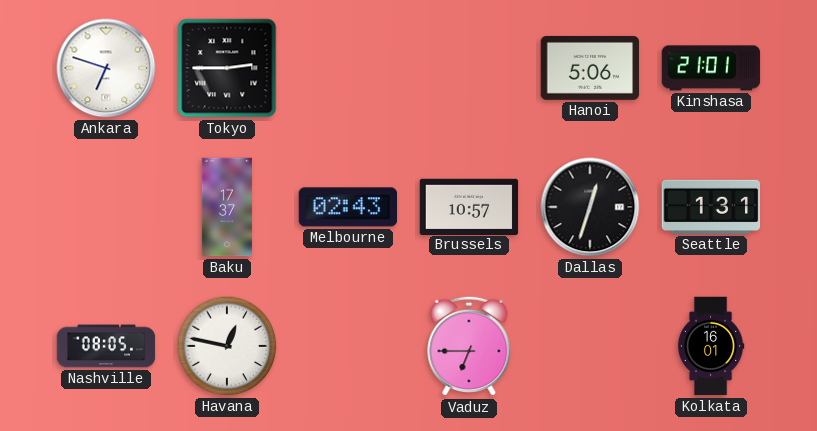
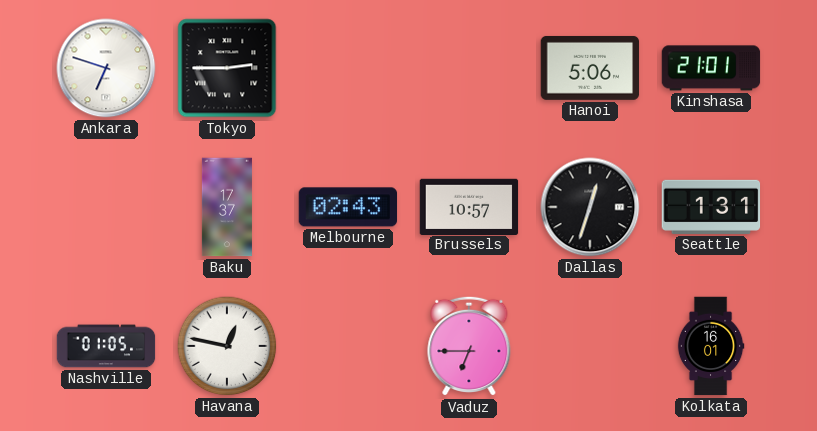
Nashville: 08:05 -> 01:05
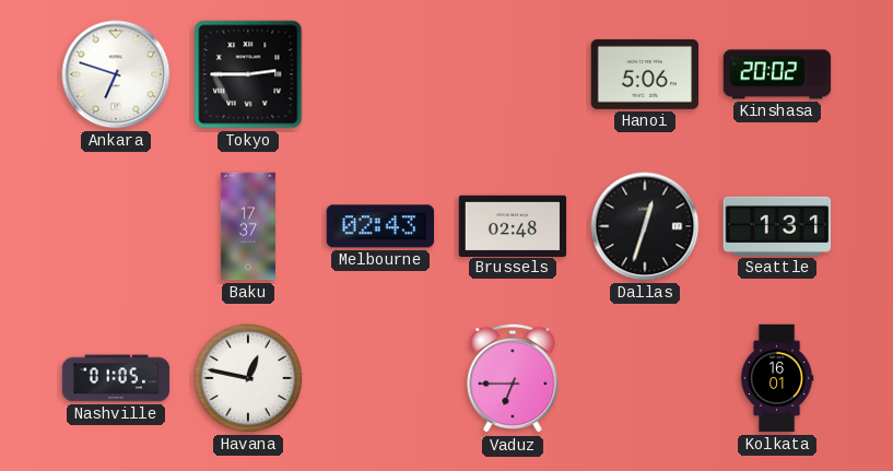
Kinshasa: 21:01 -> 20:02
Brussels: 10:57 -> 02:48
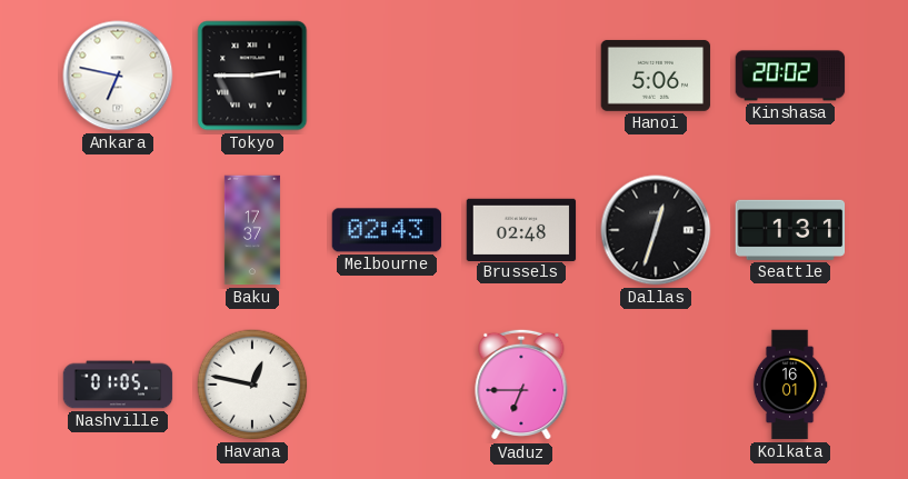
Ankara: 6:48 -> 6:47
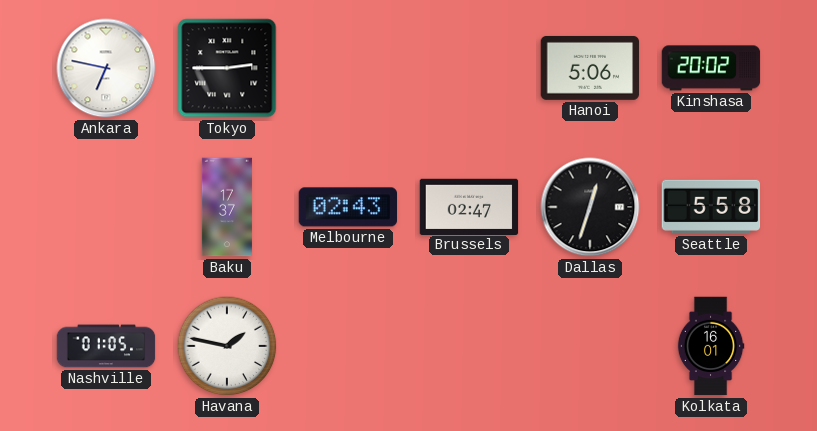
Brussels: 02:48 -> 02:47
Seattle: 1:31 -> 5:58
Havana: 12:47 -> 1:47
Vaduz: 6:45 -> none
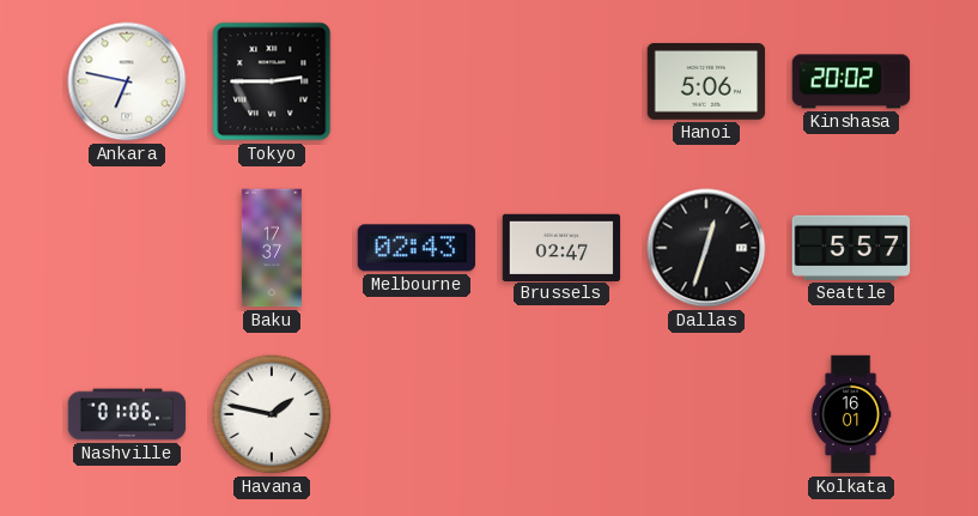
Seattle: 5:58 -> 5:57
Nashville: 01:05 -> 01:06
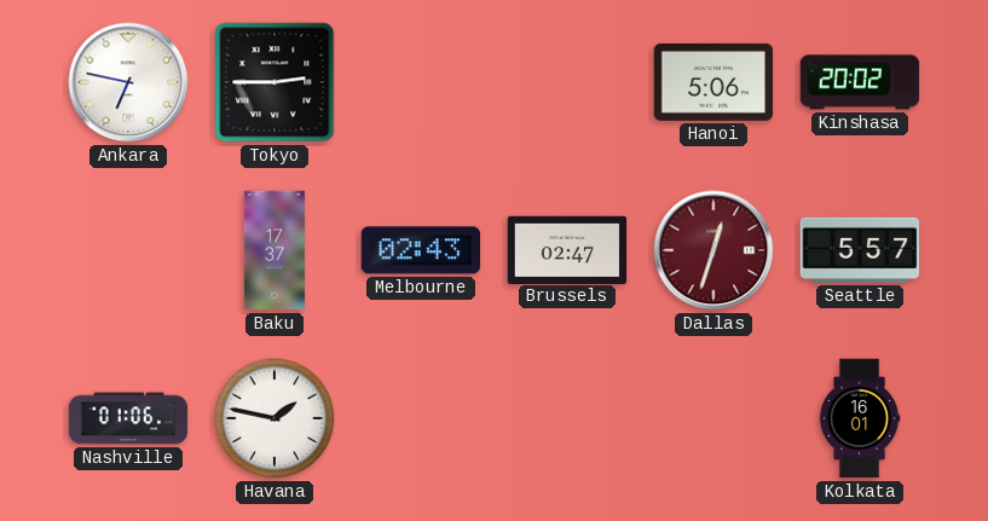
Dallas dial: black -> burgundy
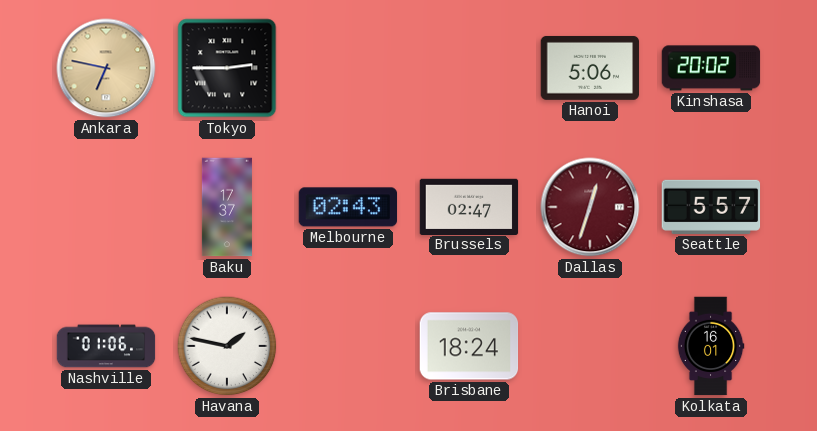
Ankara dial: white -> champagne
Brisbane: none -> 18:24
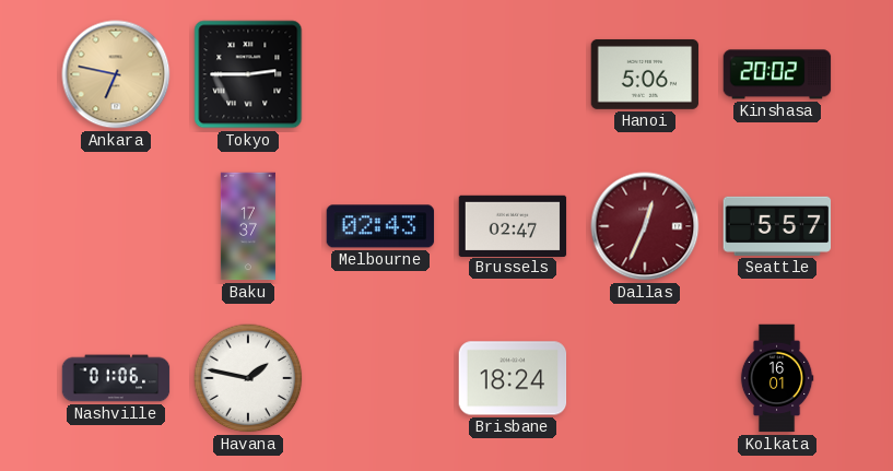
Dallas: 12:33 -> 12:34
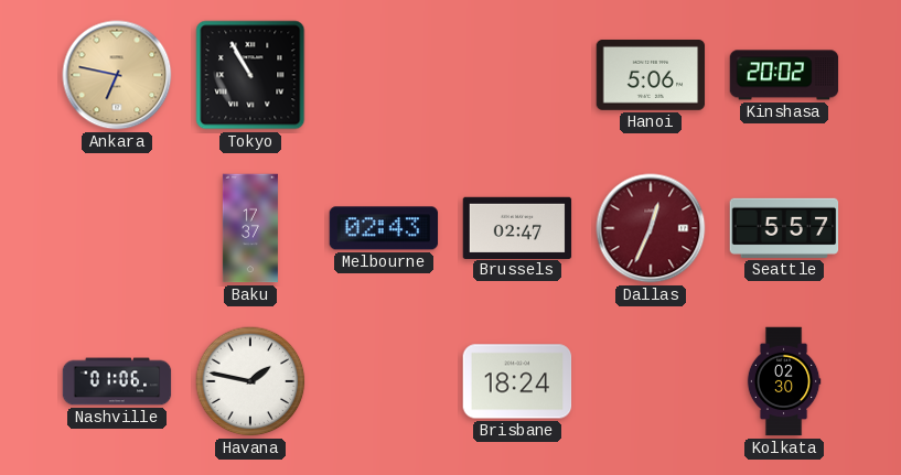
Tokyo: 2:45 -> 10:55
Kolkata: 16:01 -> 02:30
